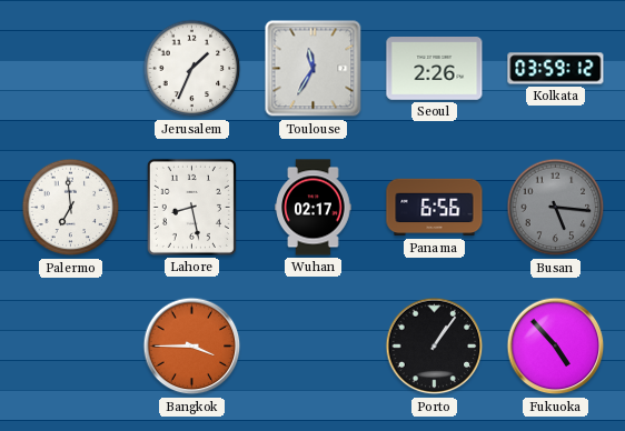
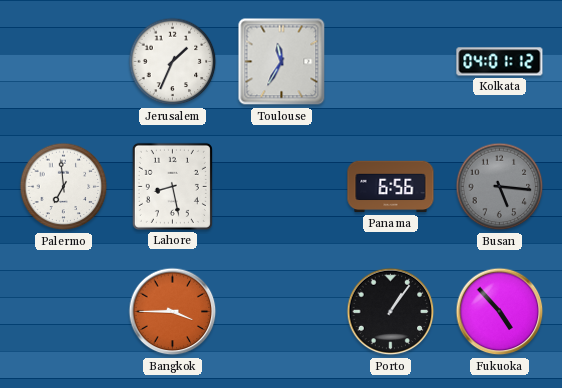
Seoul: 2:26 -> none
Kolkata: 03:59 -> 04:01
Wuhan: 02:17 -> none
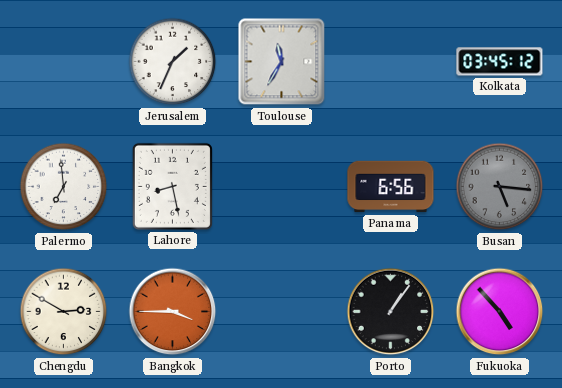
Kolkata: 04:01 -> 03:45
Chengdu: none -> 2:50
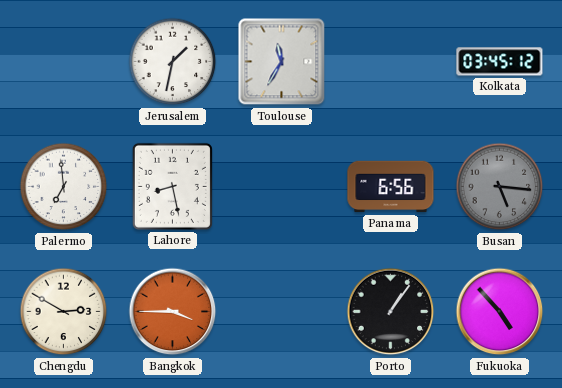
Jerusalem: 1:34 -> 1:32
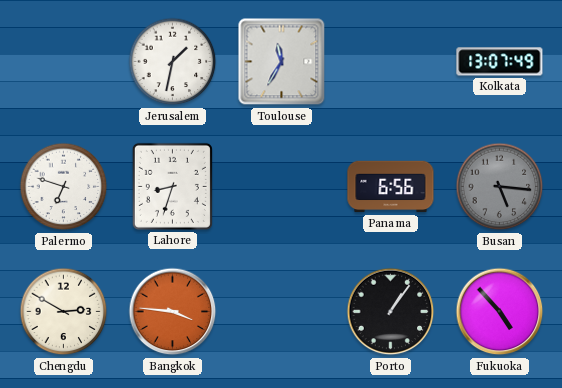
Kolkata: 03:45 -> 13:07
Palermo: 6:59 -> 6:48
Lahore: 8:28 -> 8:33
Bangkok: 3:45 -> 3:46
